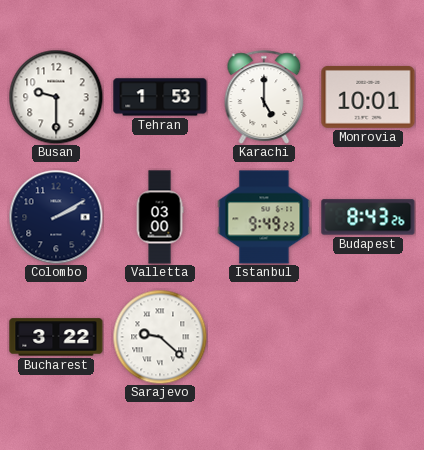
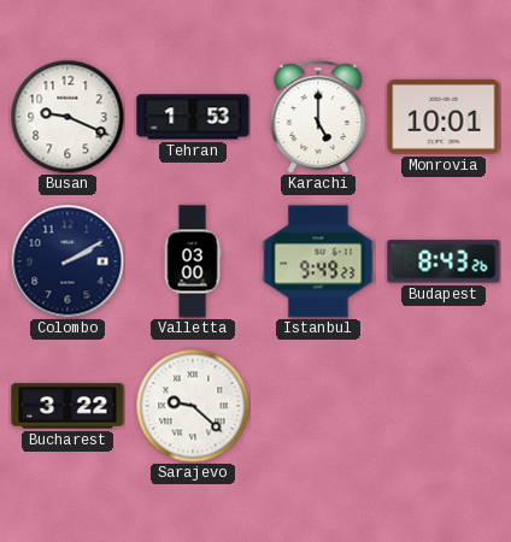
Busan: 9:30 -> 9:19
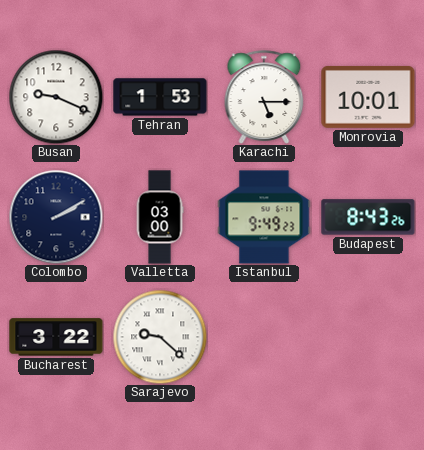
Karachi: 5:00 -> 5:15
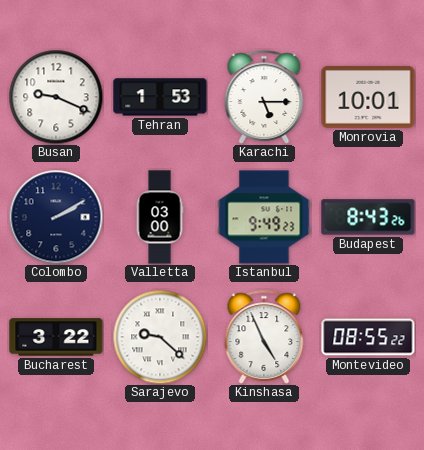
Kinshasa: none -> 4:56
Montevideo: none -> 08:55
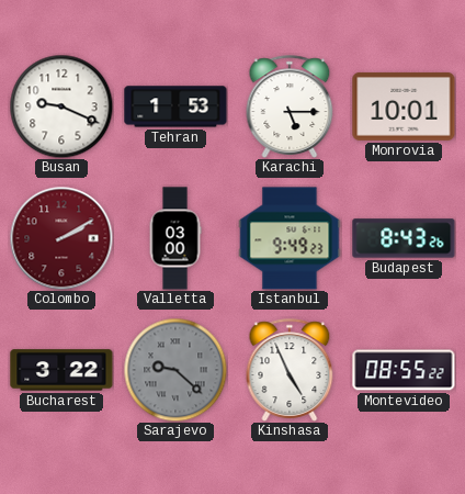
Colombo dial: navy -> burgundy
Sarajevo dial: white -> grey
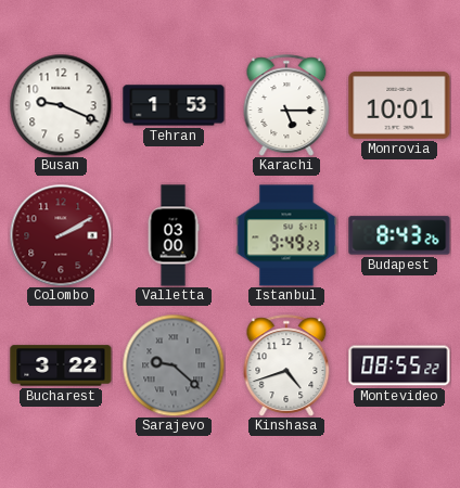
Kinshasa: 4:56 -> 4:42
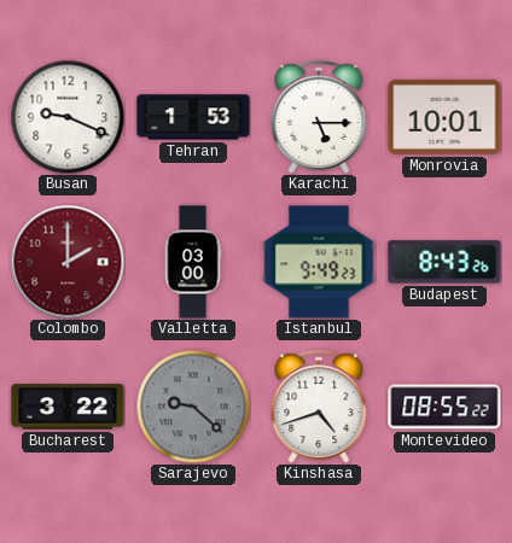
Colombo: 2:10 -> 2:00
